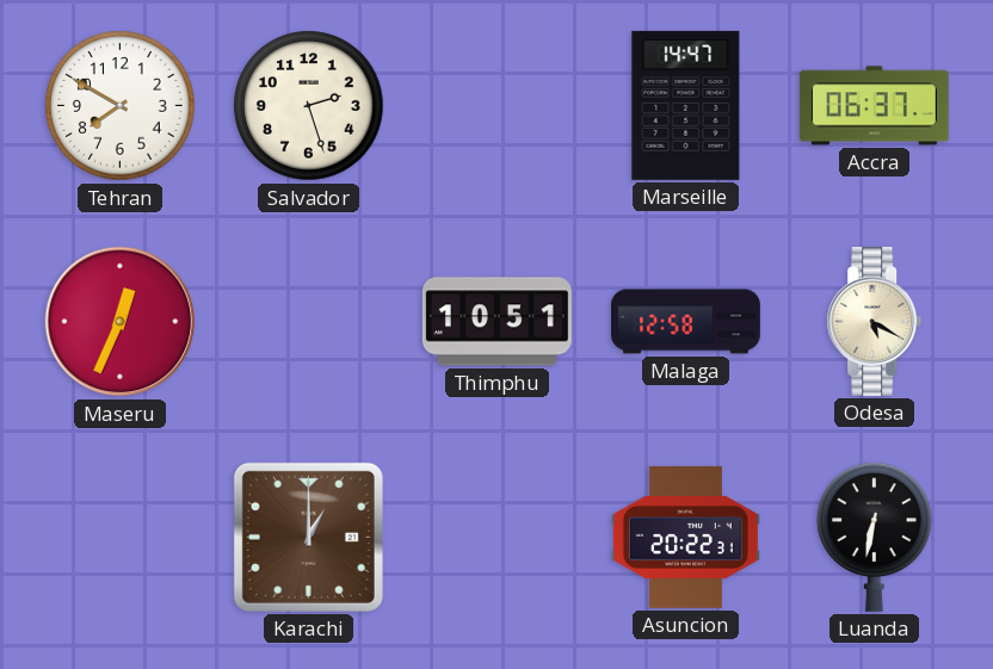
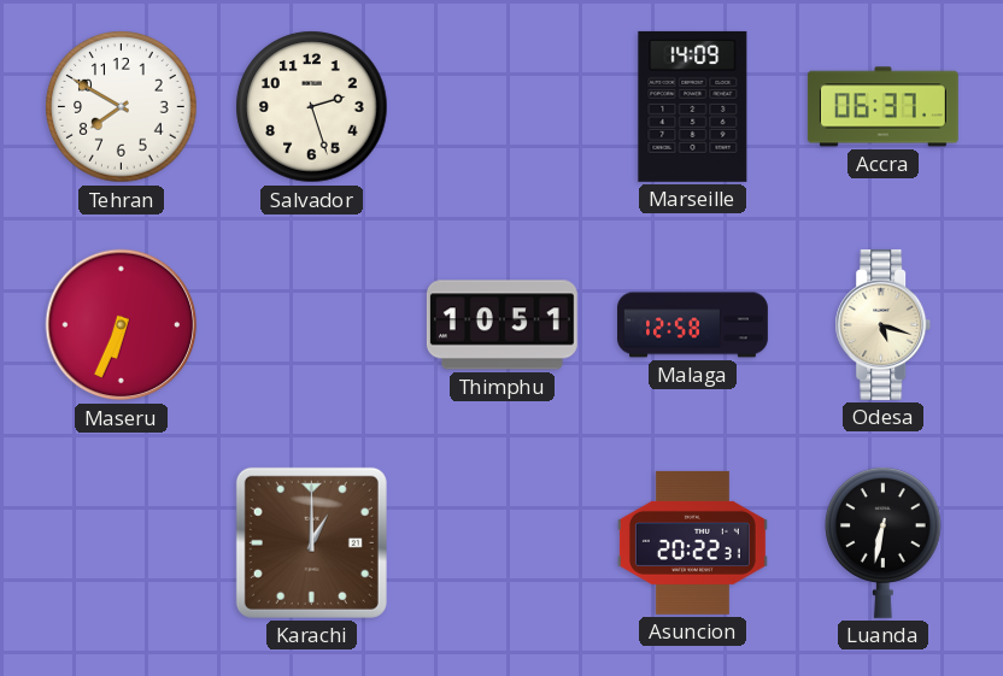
Marseille: 14:47 -> 14:09
Maseru: 12:34 -> 6:34
Odesa: 5:20 -> 5:18
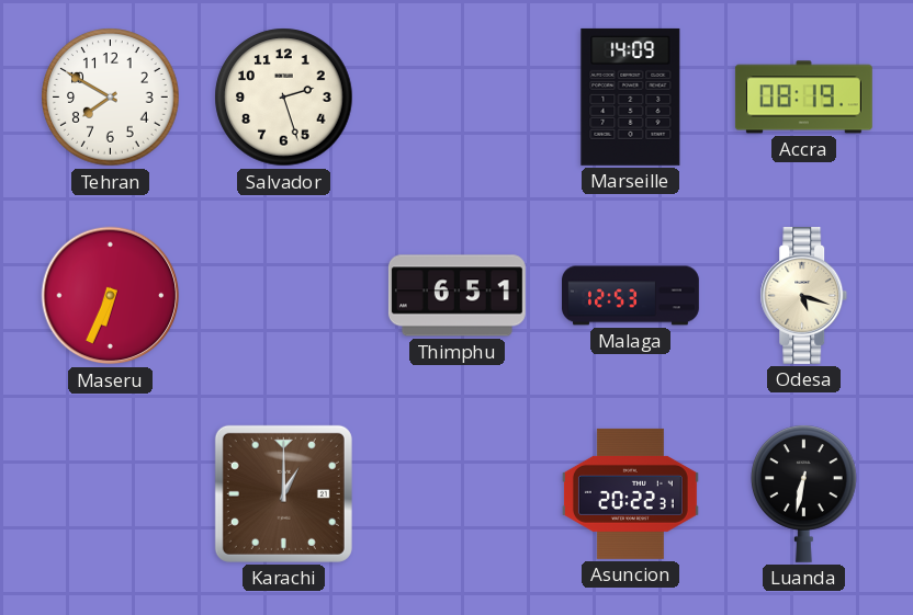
Accra: 06:37 -> 08:19
Thimphu: 10:51 -> 6:51
Malaga: 12:58 -> 12:53
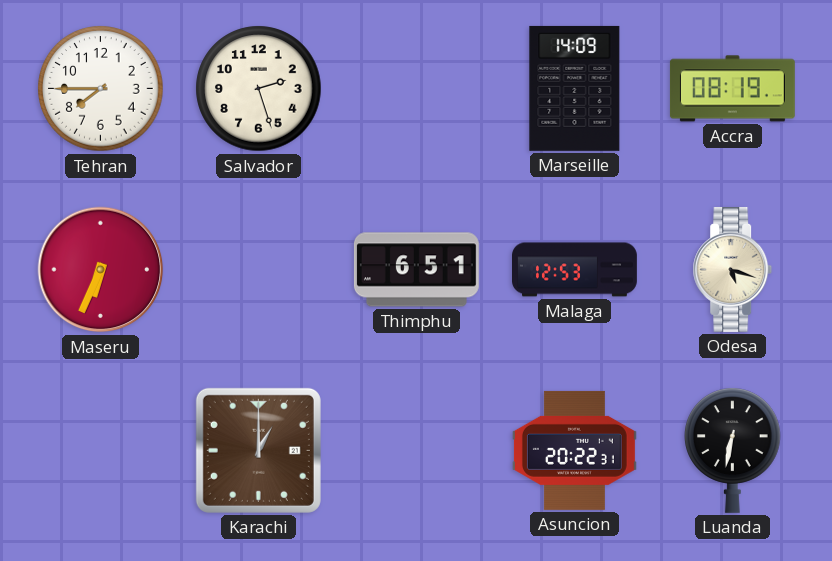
Tehran: 7:50 -> 7:45
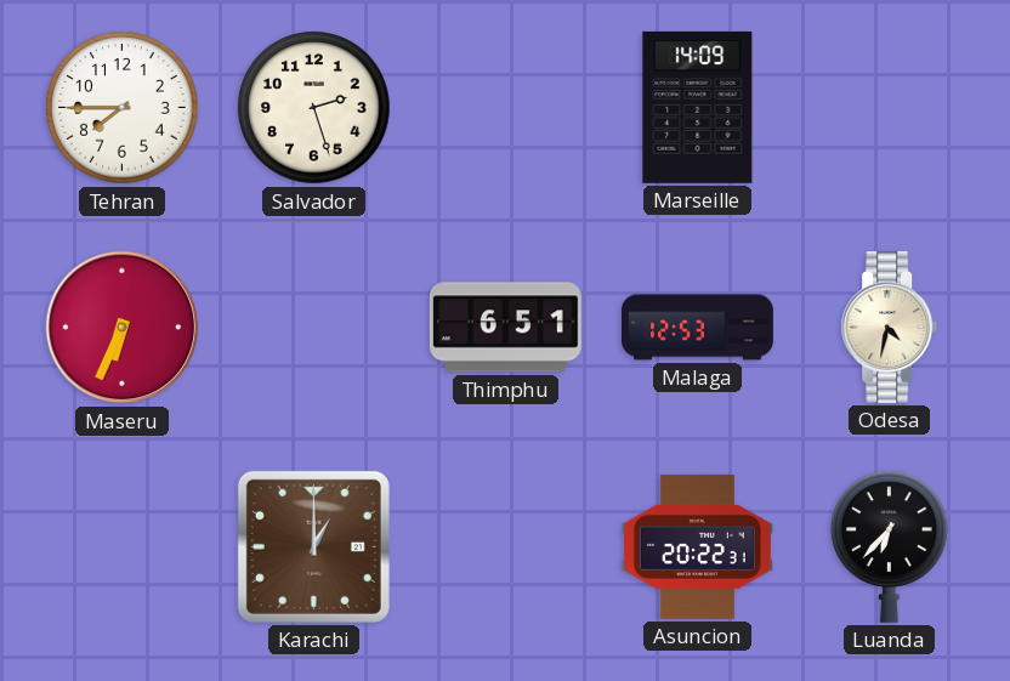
Accra: 08:19 -> none
Odesa: 5:18 -> 4:32
Luanda: 6:32 -> 6:37
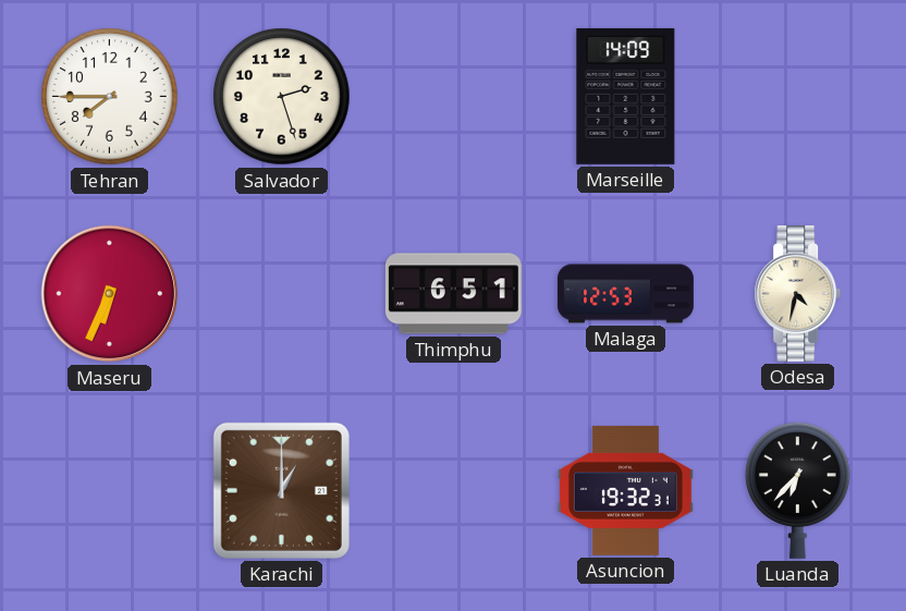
Asuncion: 20:22 -> 19:32
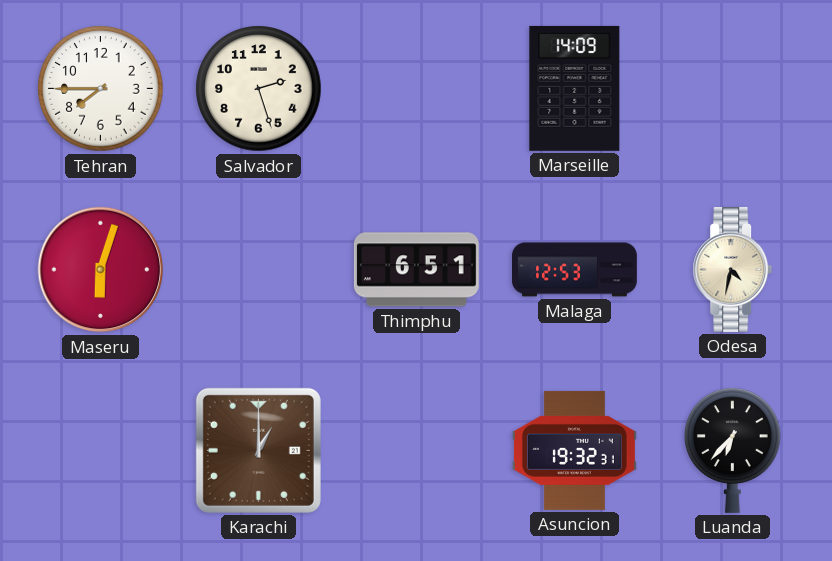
Maseru: 6:34 -> 6:03
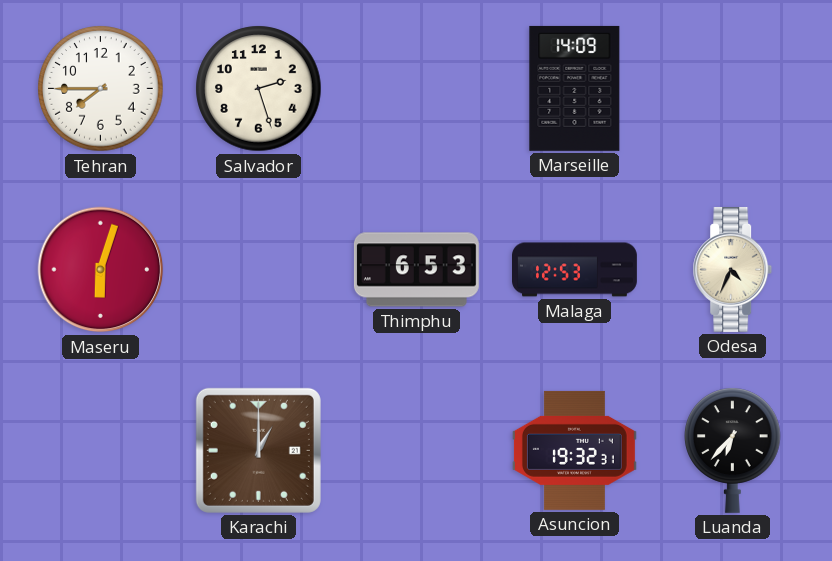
Thimphu: 6:51 -> 6:53
Odesa: 4:32 -> 4:34
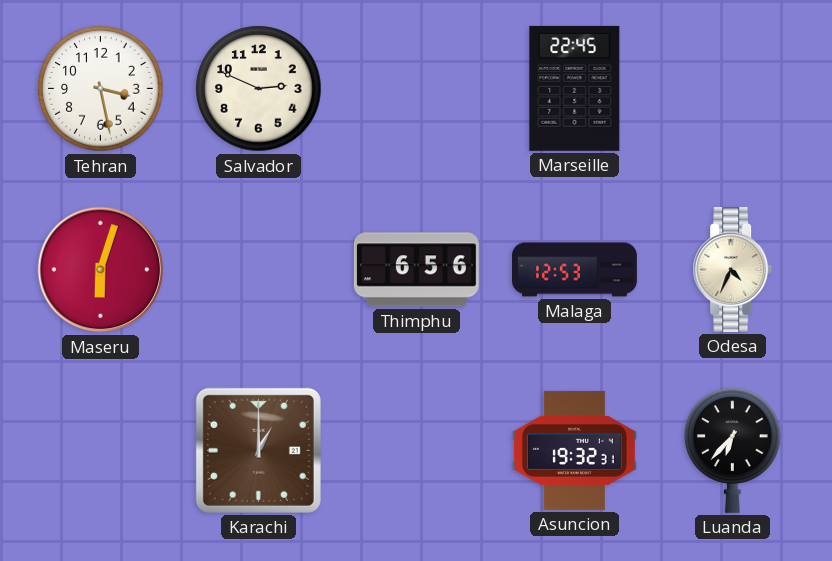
Tehran: 7:45 -> 3:28
Salvador: 2:27 -> 2:49
Marseille: 14:09 -> 22:45
Thimphu: 6:53 -> 6:56
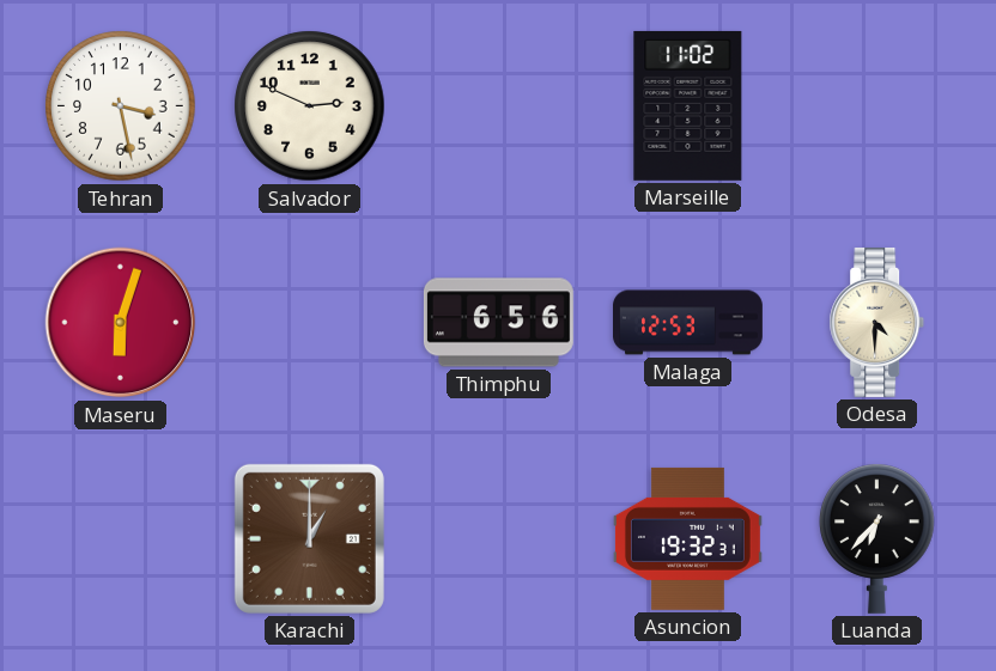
Marseille: 22:45 -> 11:02
Odesa: 4:34 -> 4:30
